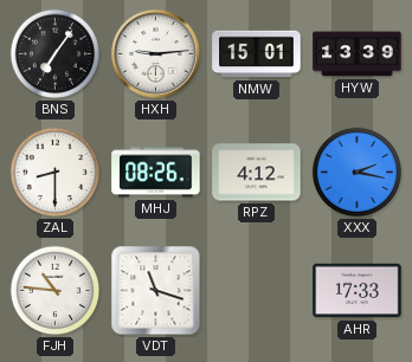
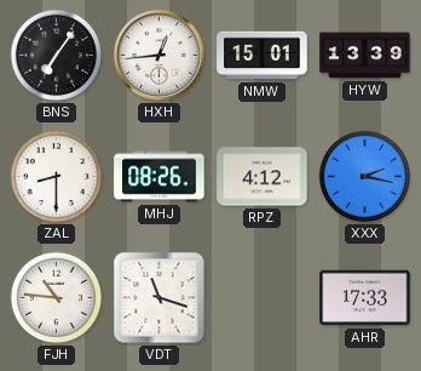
HXH: 9:14 -> 12:44
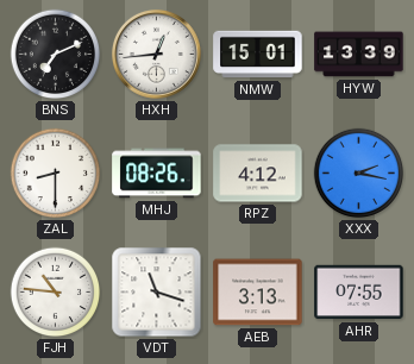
BNS: 7:06 -> 7:11
AEB: none -> 3:13
AHR: 17:33 -> 07:55
